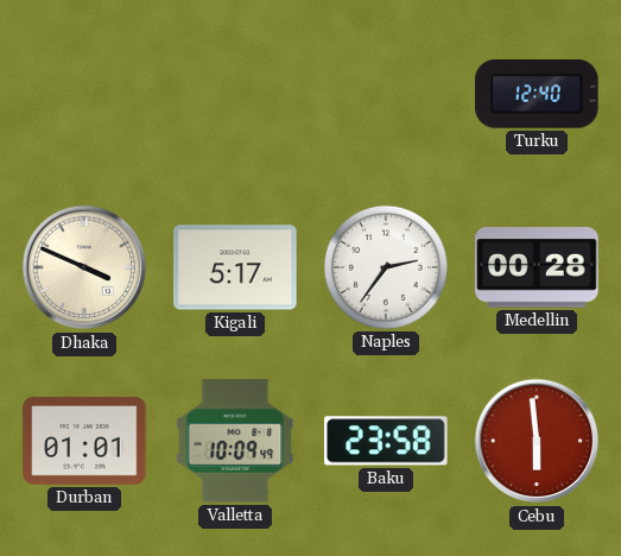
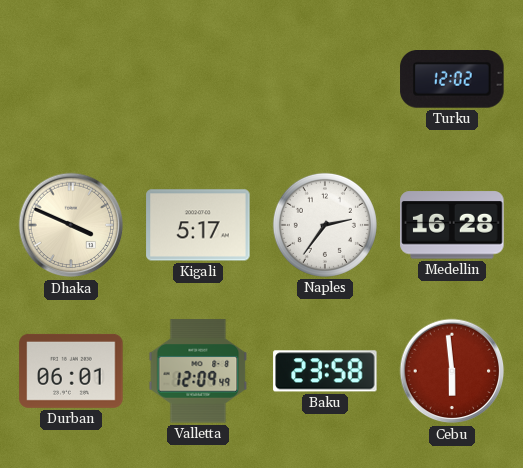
Turku: 12:40 -> 12:02
Medellin: 00:28 -> 16:28
Durban: 01:01 -> 06:01
Valletta: 10:09 -> 12:09
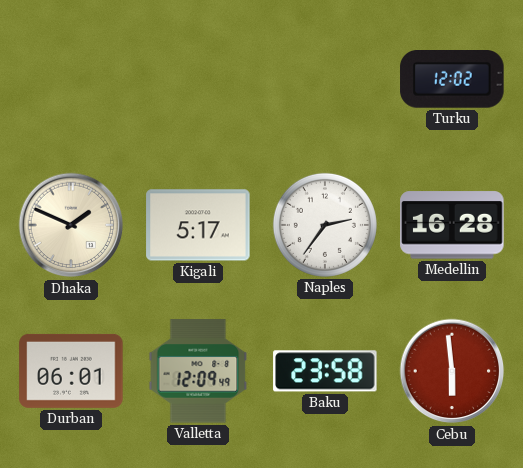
Dhaka: 3:49 -> 1:49
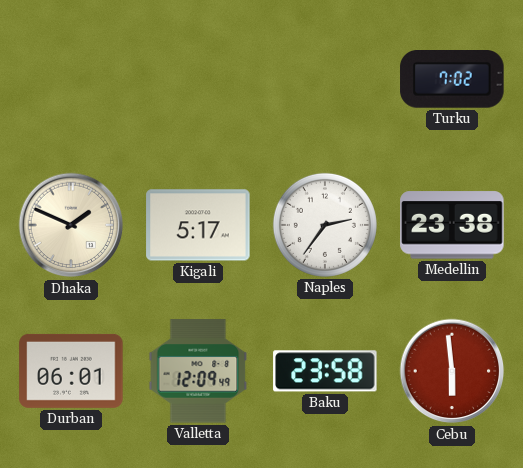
Turku: 12:02 -> 7:02
Medellin: 16:28 -> 23:38
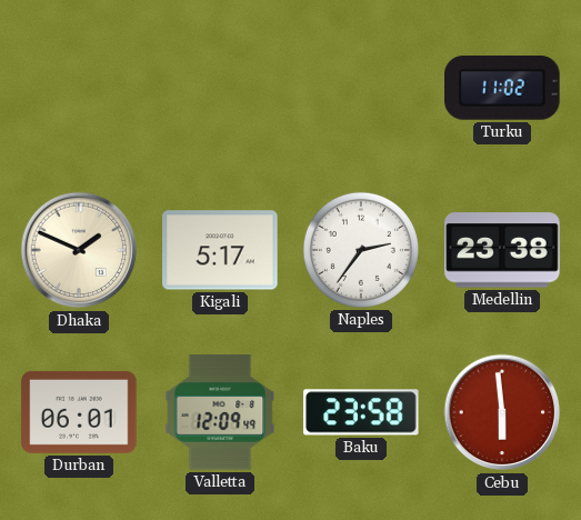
Turku: 7:02 -> 11:02
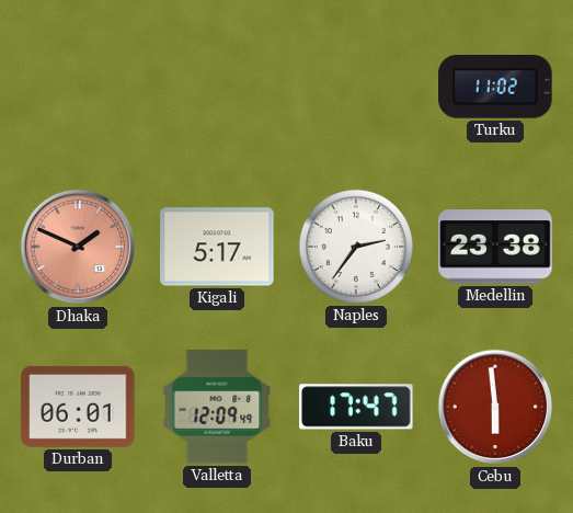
Dhaka dial: cream -> salmon
Baku: 23:58 -> 17:47
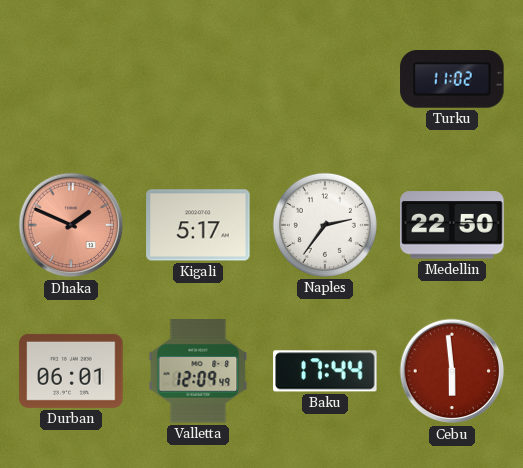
Medellin: 23:38 -> 22:50
Baku: 17:47 -> 17:44
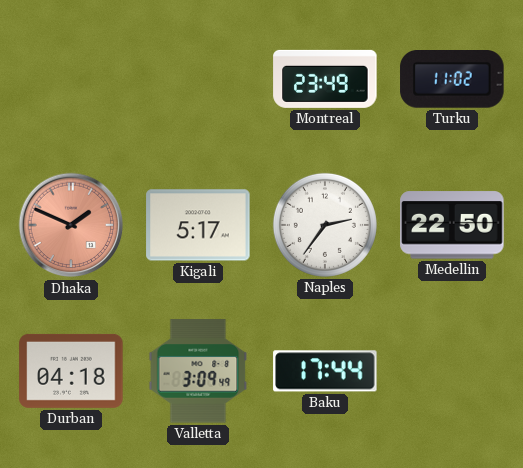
Montreal: none -> 23:49
Durban: 06:01 -> 04:18
Valletta: 12:09 -> 3:09
Cebu: 5:59 -> none
